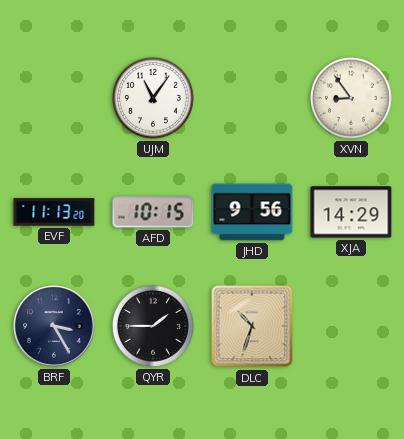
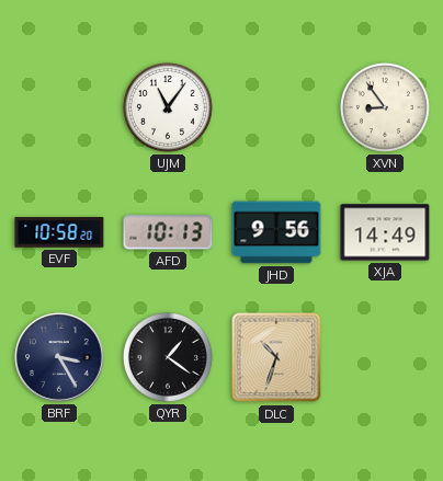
EVF: 11:13 -> 10:58
AFD: 10:15 -> 10:13
XJA: 14:29 -> 14:49
QYR: 1:45 -> 1:21
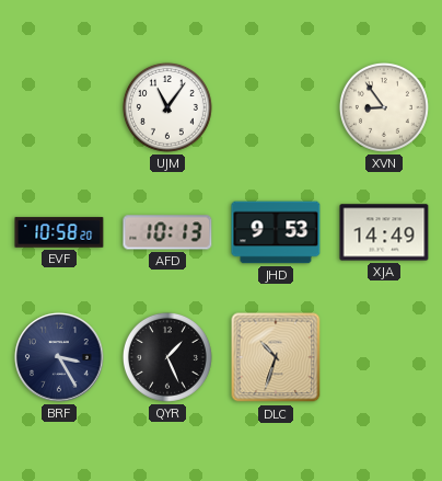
JHD: 9:56 -> 9:53
QYR: 1:21 -> 1:26
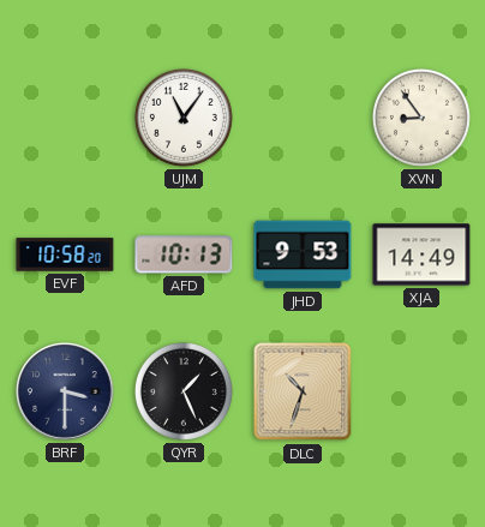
BRF: 3:25 -> 3:30
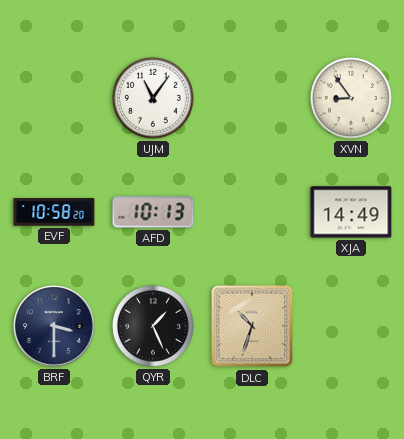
JHD: 9:53 -> none
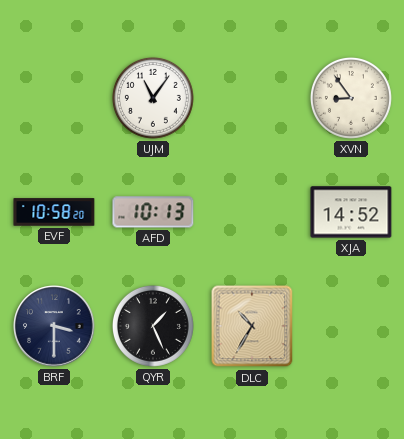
XJA: 14:49 -> 14:52
DLC: 10:33 -> 10:35
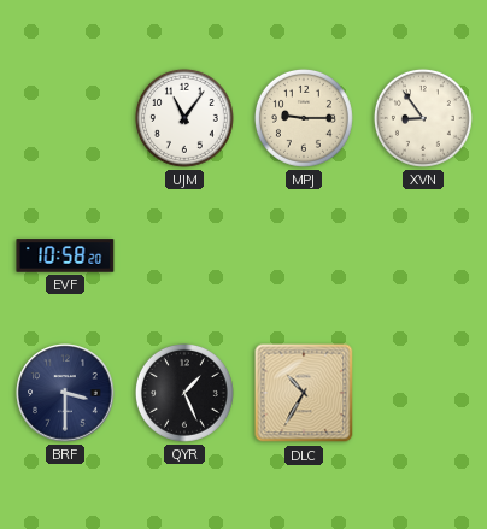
MPJ: none -> 9:15
AFD: 10:13 -> none
XJA: 14:52 -> none
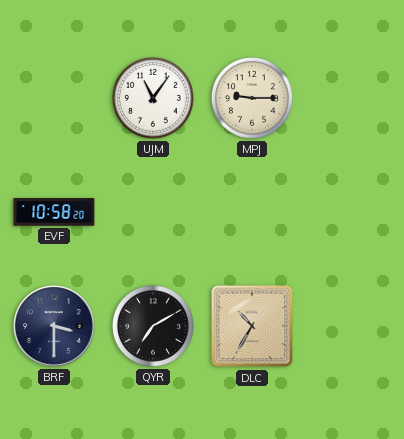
XVN: 8:54 -> none
QYR: 1:26 -> 7:10
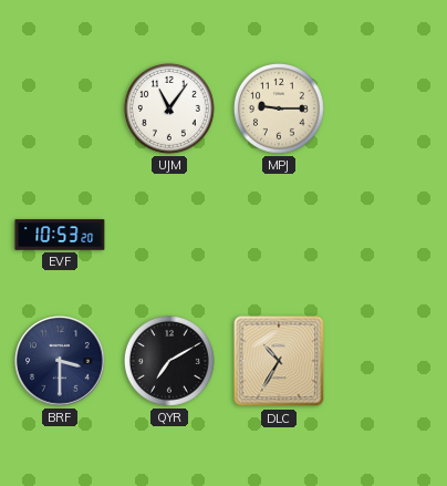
EVF: 10:58 -> 10:53
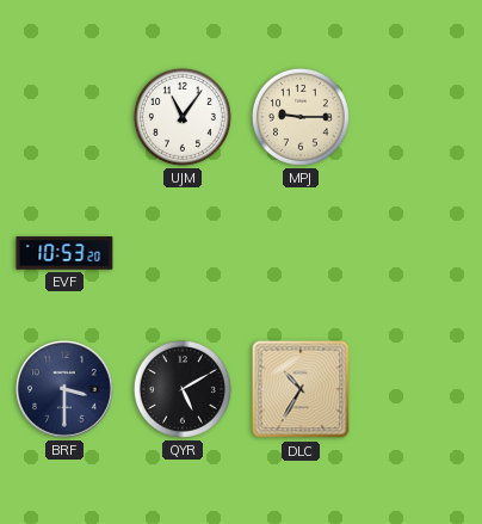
QYR: 7:10 -> 5:10
